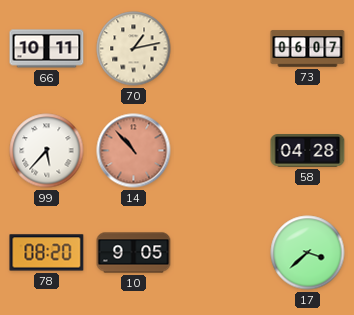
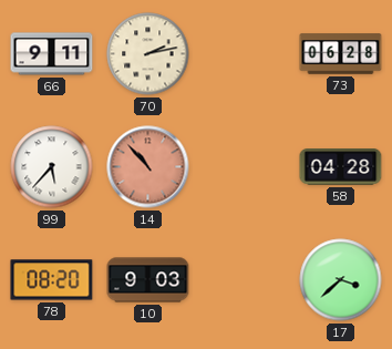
66: 10:11 -> 9:11
70: 1:13 -> 2:13
73: 06:07 -> 06:28
10: 9:05 -> 9:03
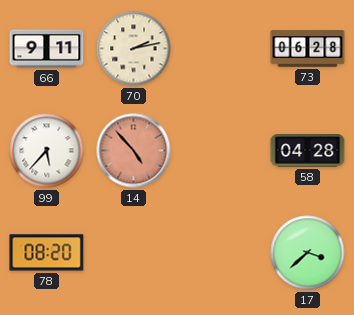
14: 10:53 -> 4:53
10: 9:03 -> none
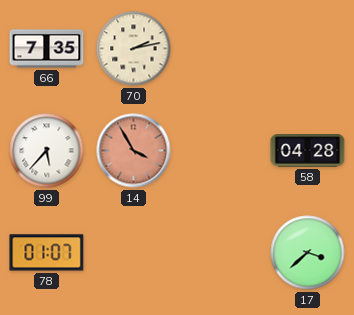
66: 9:11 -> 7:35
73: 06:28 -> none
14: 4:53 -> 3:55
78: 08:20 -> 01:07
